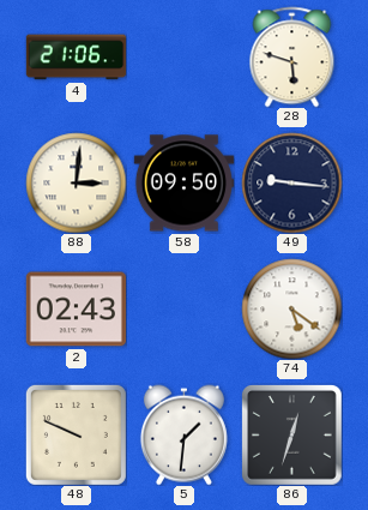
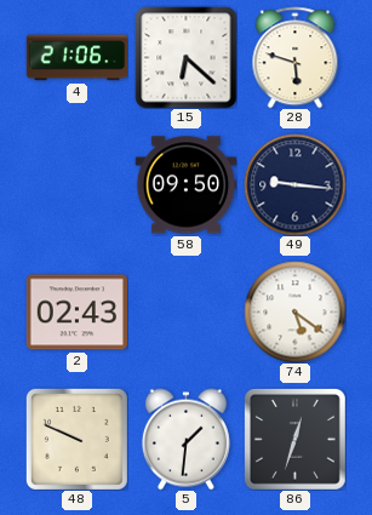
15: none -> 6:22
88: 3:01 -> none
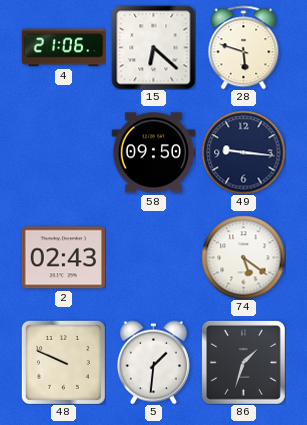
86: 12:33 -> 1:33
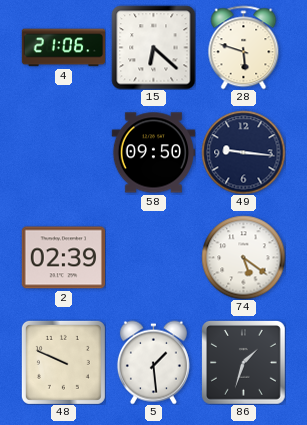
2: 02:43 -> 02:39
5: 1:31 -> 1:29
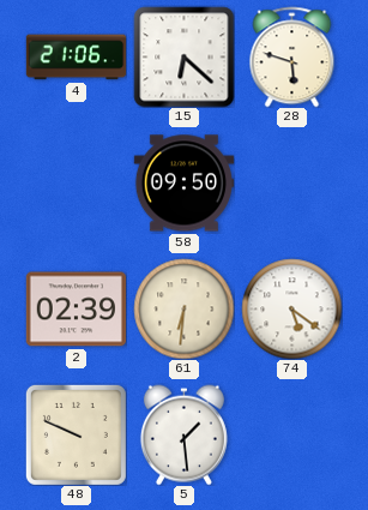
49: 9:16 -> none
61: none -> 6:31
86: 1:33 -> none
